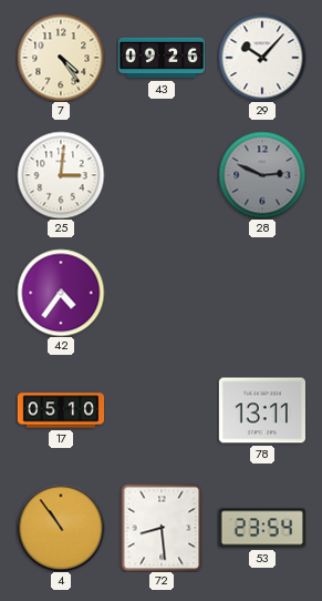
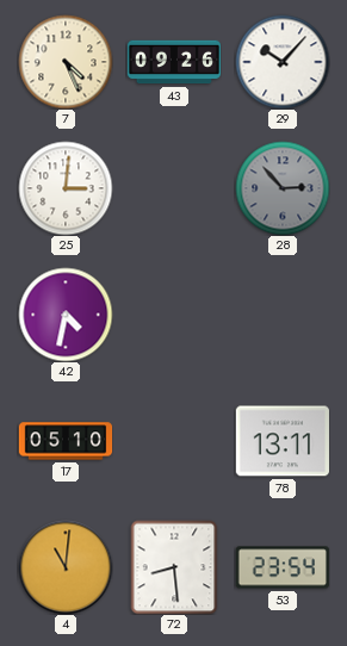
7: 4:24 -> 4:26
28: 2:49 -> 2:53
42: 4:36 -> 4:32
4: 10:54 -> 11:01
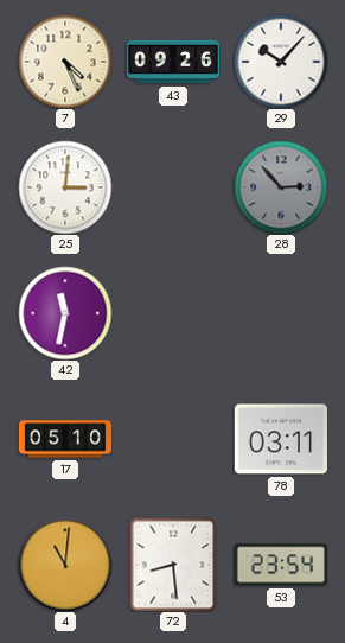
42: 4:32 -> 11:32
78: 13:11 -> 03:11
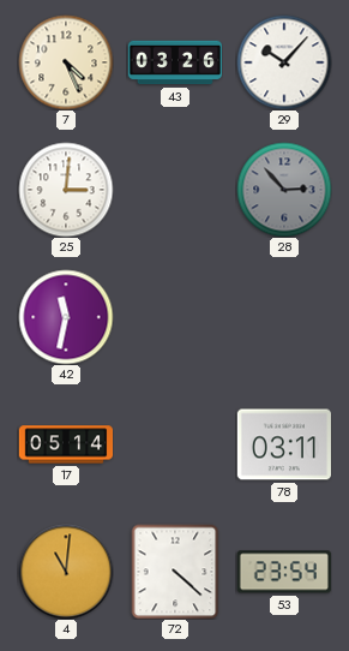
43: 09:26 -> 03:26
17: 05:10 -> 05:14
72: 8:29 -> 4:22
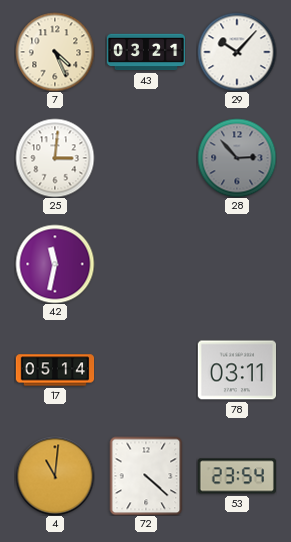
43: 03:26 -> 03:21
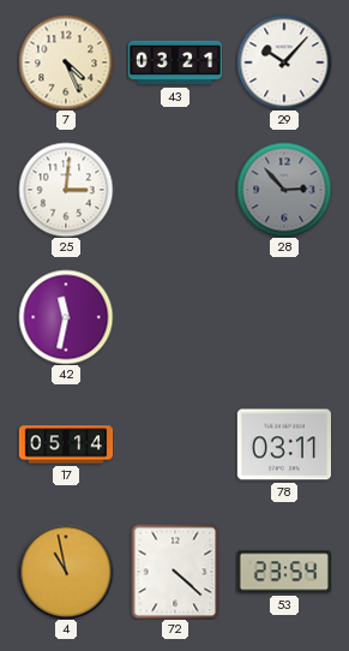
4: 11:01 -> 10:58
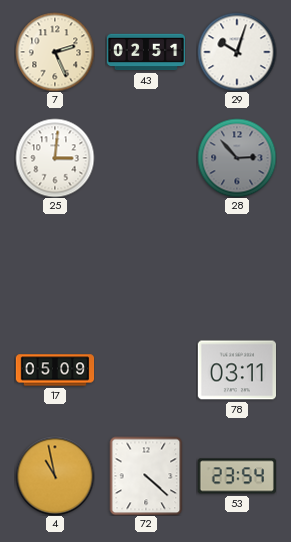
7: 4:26 -> 2:26
43: 03:21 -> 02:51
29: 10:07 -> 10:03
42: 11:32 -> none
17: 05:14 -> 05:09
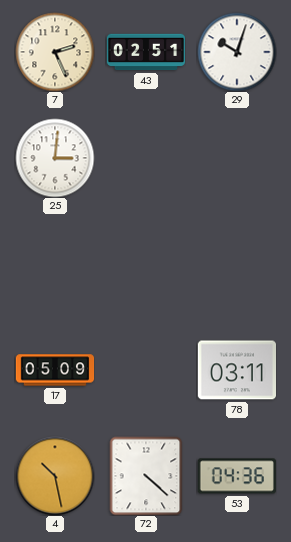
28: 2:53 -> none
4: 10:58 -> 10:28
53: 23:54 -> 04:36
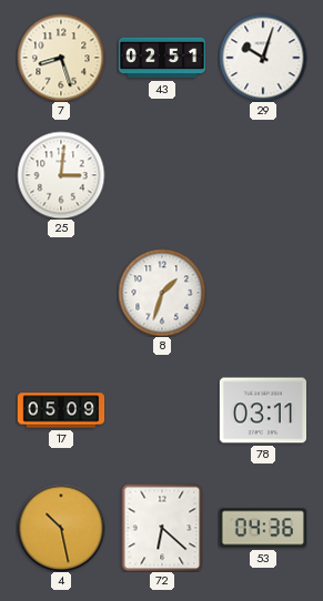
7: 2:26 -> 8:27
8: none -> 1:33
72: 4:22 -> 6:22
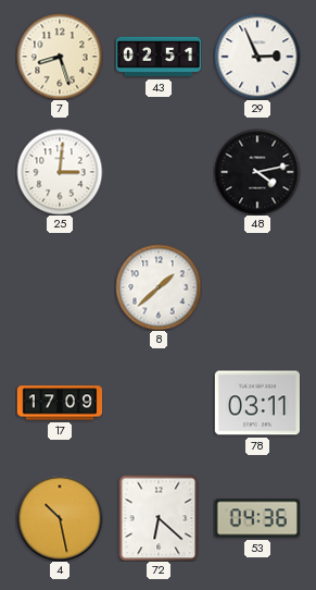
29: 10:03 -> 2:56
48: none -> 4:13
8: 1:33 -> 1:38
17: 05:09 -> 17:09
